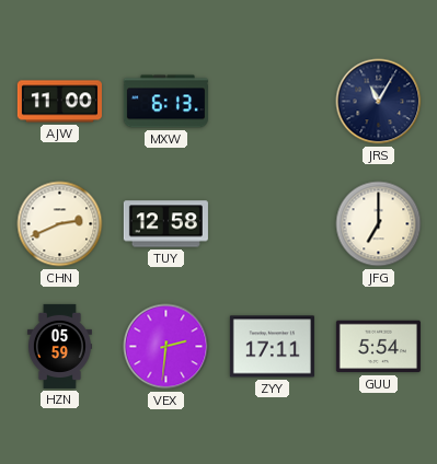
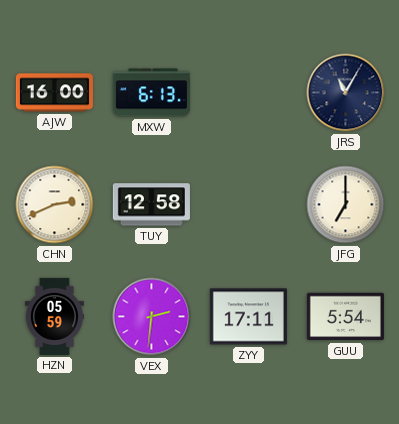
AJW: 11:00 -> 16:00
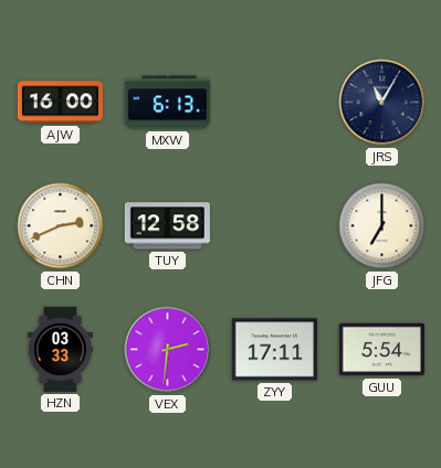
HZN: 05:59 -> 03:33
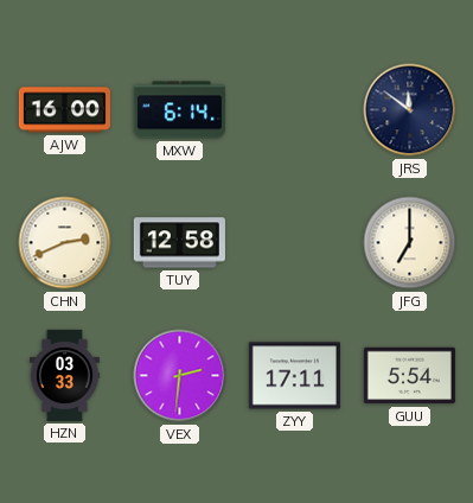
MXW: 6:13 -> 6:14
JRS: 11:05 -> 11:51
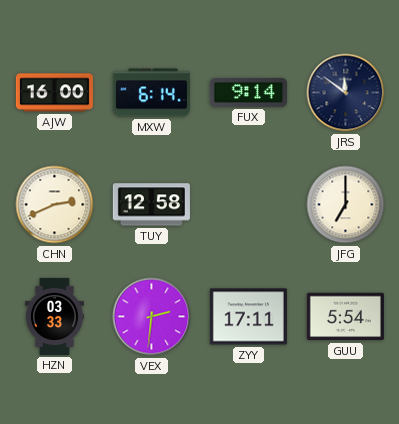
FUX: none -> 9:14
